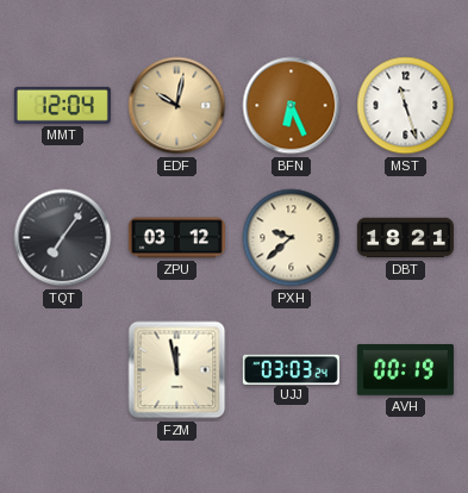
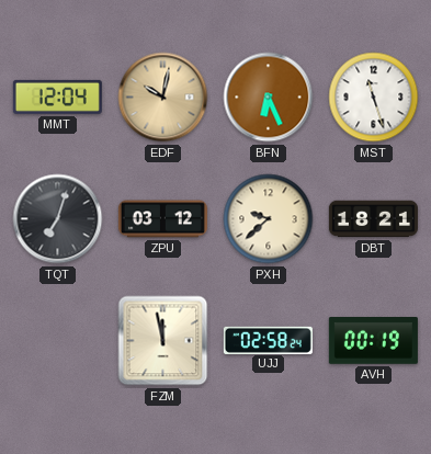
TQT: 7:06 -> 7:03
UJJ: 03:03 -> 02:58
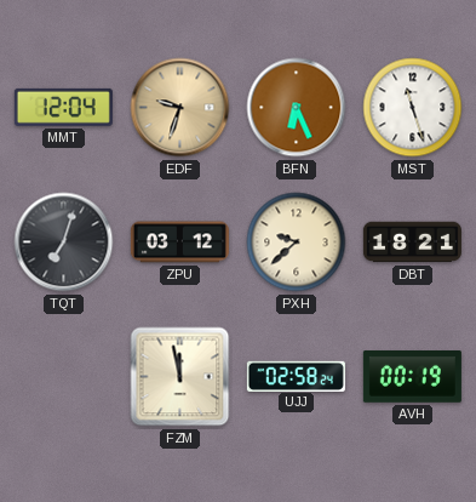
EDF: 10:02 -> 9:33
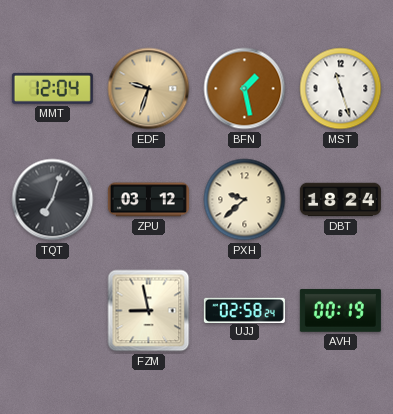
BFN: 6:26 -> 1:28
DBT: 18:21 -> 18:24
FZM: 11:58 -> 8:58
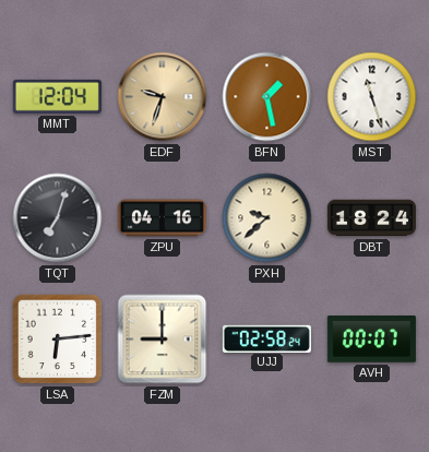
ZPU: 03:12 -> 04:16
LSA: none -> 6:14
FZM: 8:58 -> 9:00
AVH: 00:19 -> 00:07
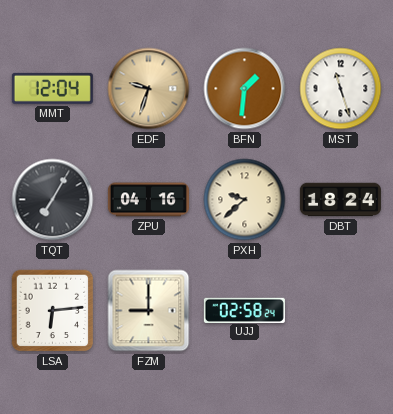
BFN: 1:28 -> 1:31
TQT: 7:03 -> 7:05
AVH: 00:07 -> none
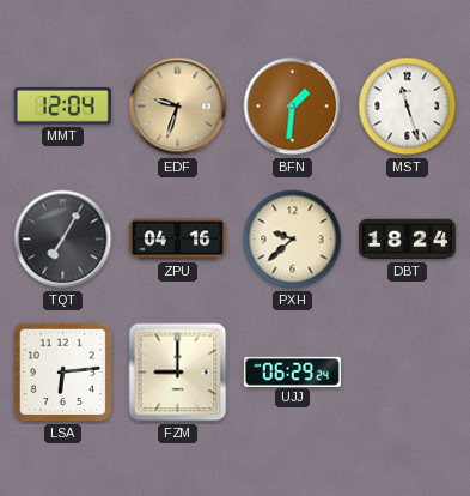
UJJ: 02:58 -> 06:29
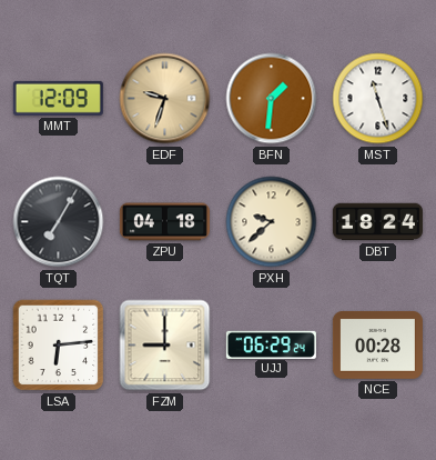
MMT: 12:04 -> 12:09
ZPU: 04:16 -> 04:18
NCE: none -> 00:28
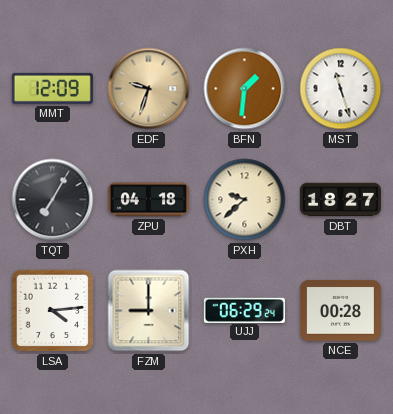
DBT: 18:24 -> 18:27
LSA: 6:14 -> 4:14
